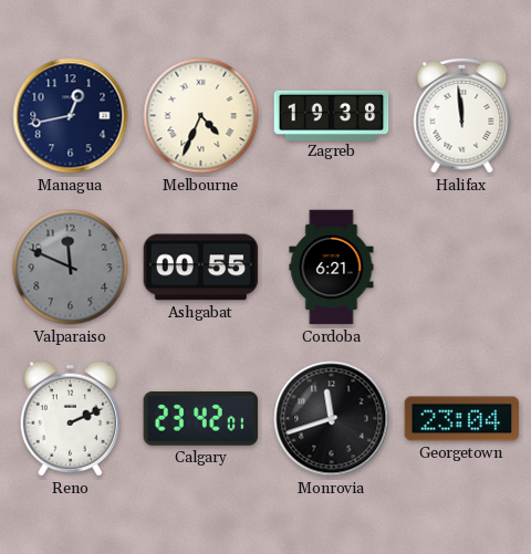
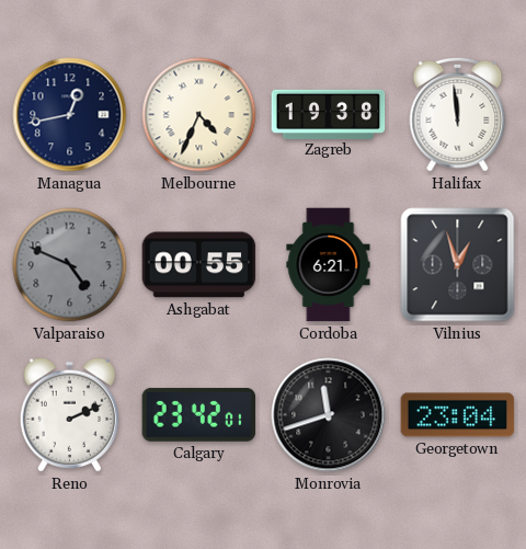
Valparaiso: 11:49 -> 4:49
Vilnius: none -> 12:57
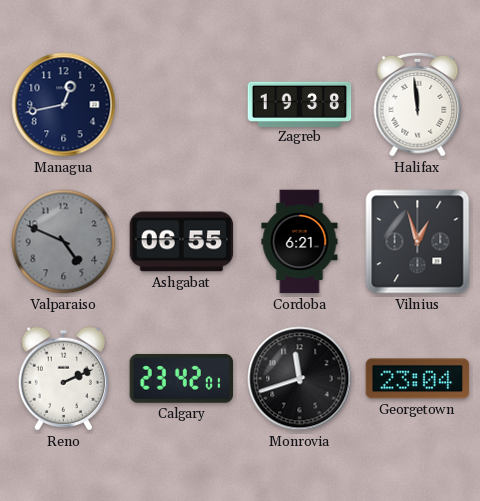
Melbourne: 4:34 -> none
Ashgabat: 00:55 -> 06:55
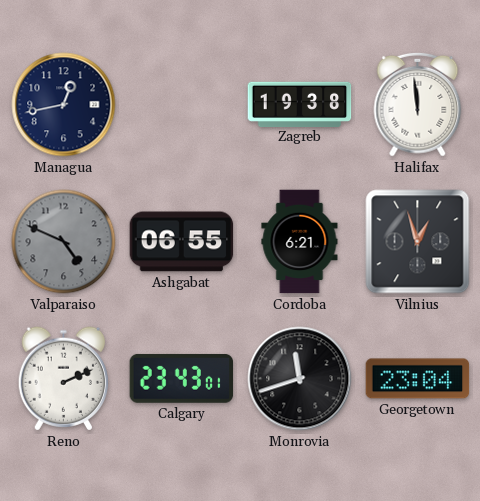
Calgary: 23:42 -> 23:43
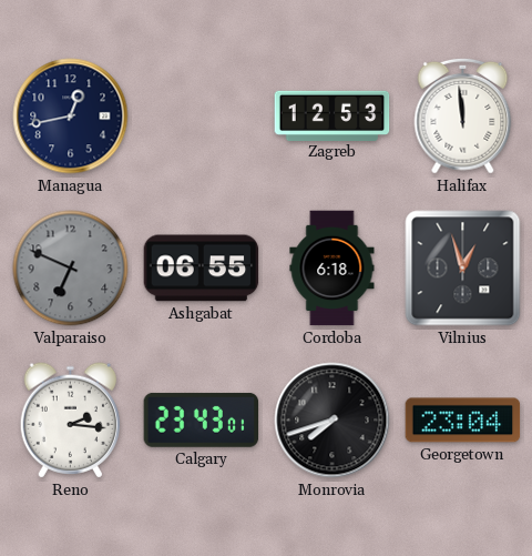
Zagreb: 19:38 -> 12:53
Valparaiso: 4:49 -> 6:49
Cordoba: 6:21 -> 6:18
Reno: 2:11 -> 2:16
Monrovia: 11:42 -> 7:42
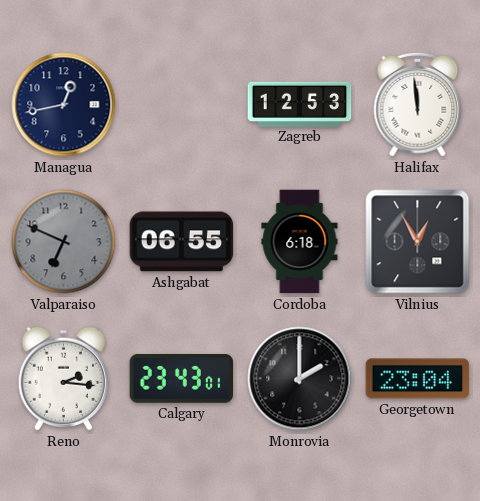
Vilnius: 12:57 -> 12:55
Monrovia: 7:42 -> 2:00
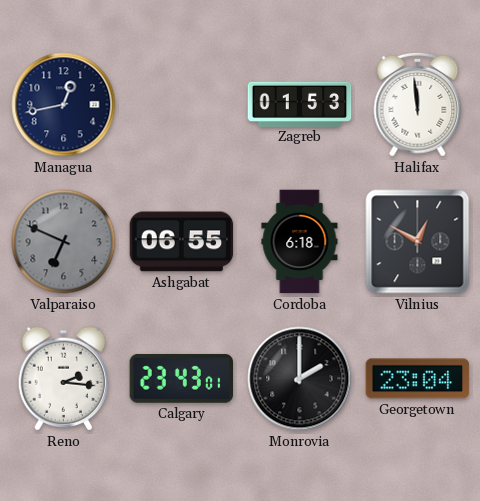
Zagreb: 12:53 -> 01:53
Vilnius: 12:55 -> 12:50
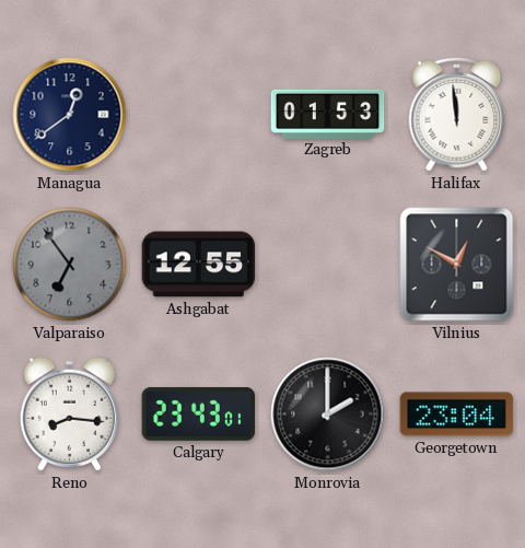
Managua: 12:43 -> 12:39
Valparaiso: 6:49 -> 6:54
Ashgabat: 06:55 -> 12:55
Cordoba: 6:18 -> none
Reno: 2:16 -> 8:16
